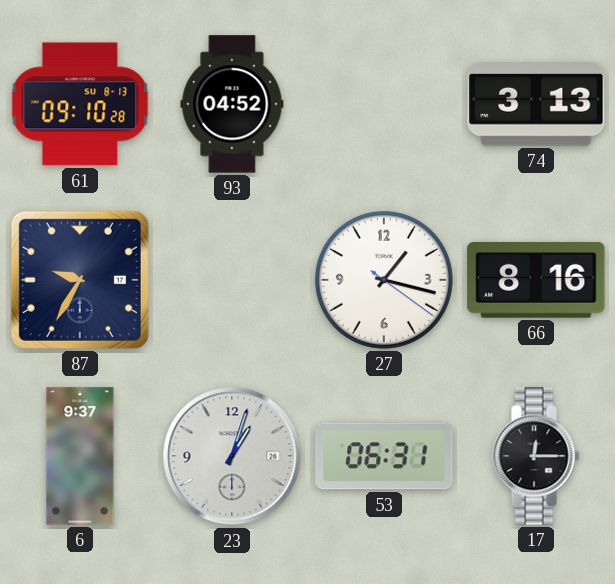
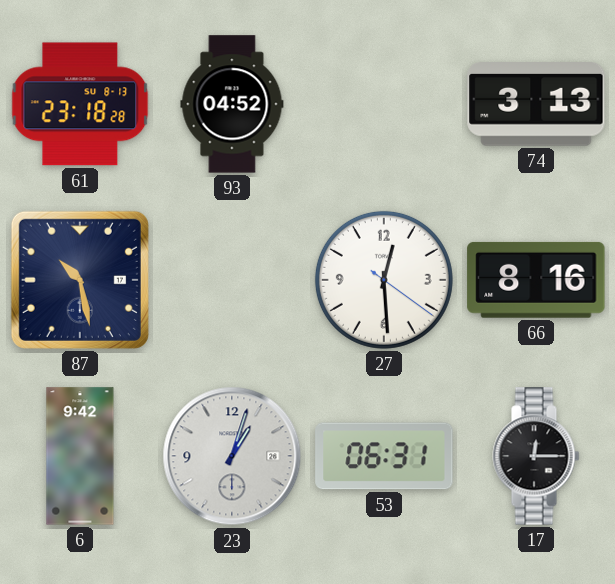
61: 09:10 -> 23:18
87: 9:35 -> 10:28
27: 1:17 -> 12:29
6: 9:37 -> 9:42
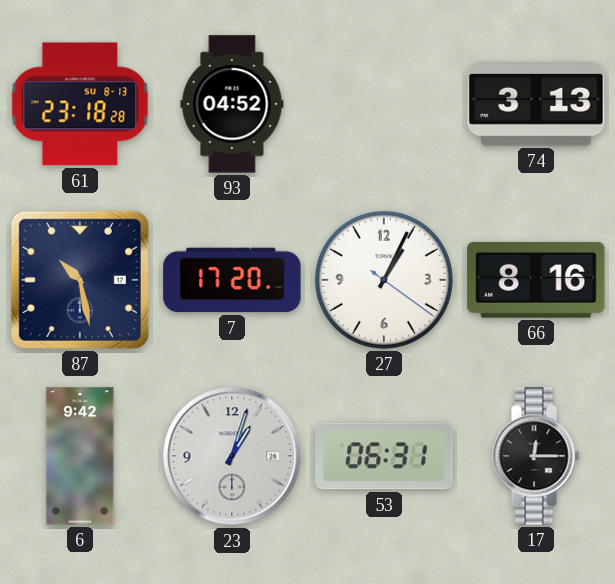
7: none -> 17:20
27: 12:29 -> 1:04
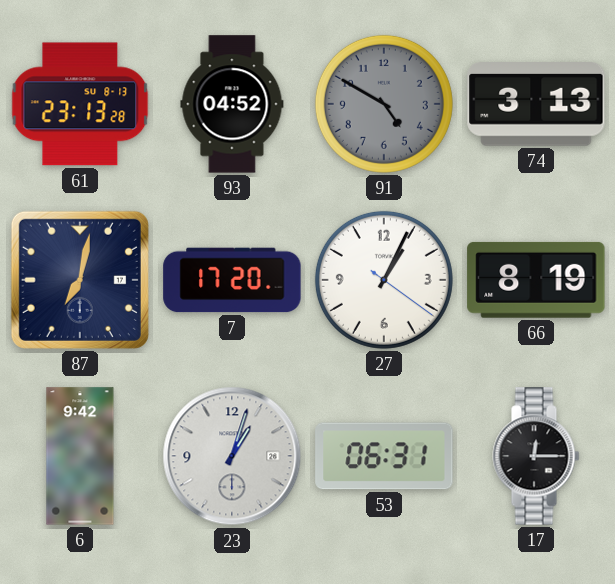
61: 23:18 -> 23:13
91: none -> 4:50
87: 10:28 -> 7:02
66: 8:16 -> 8:19
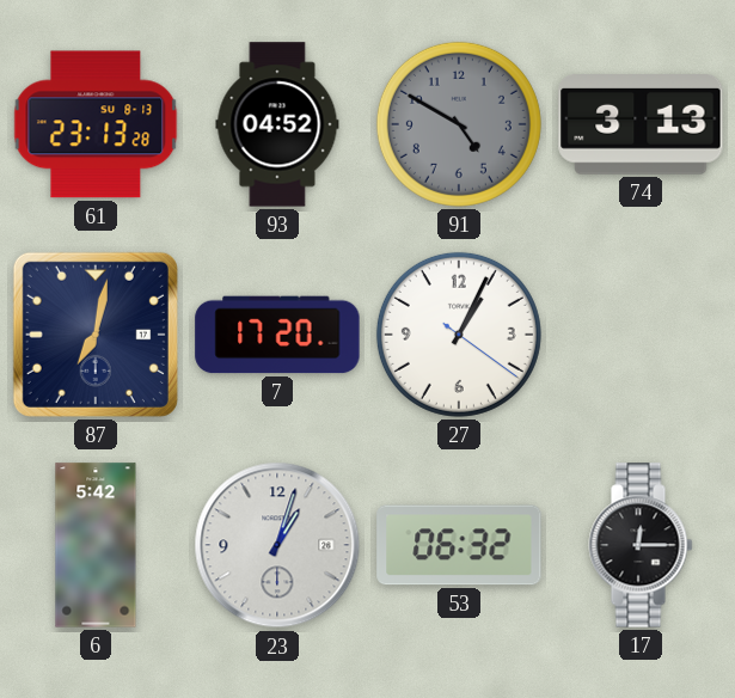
66: 8:19 -> none
6: 9:42 -> 5:42
53: 06:31 -> 06:32
